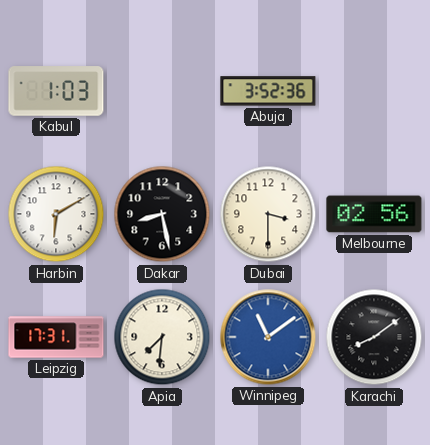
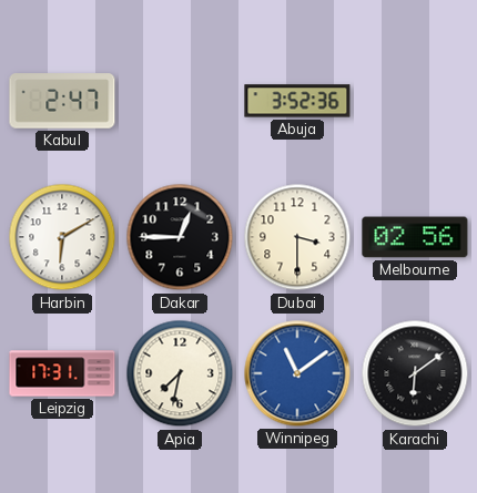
Kabul: 1:03 -> 2:47
Dakar: 8:28 -> 12:45
Apia: 7:31 -> 7:32
Karachi: 8:09 -> 6:09
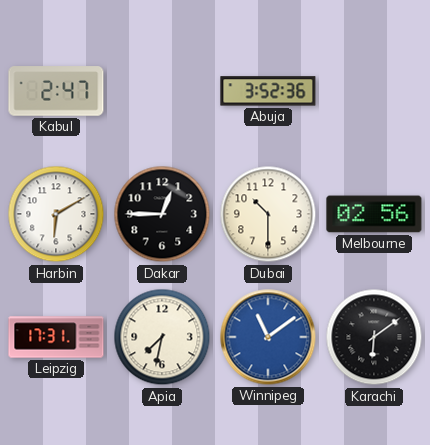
Dubai: 3:30 -> 10:30
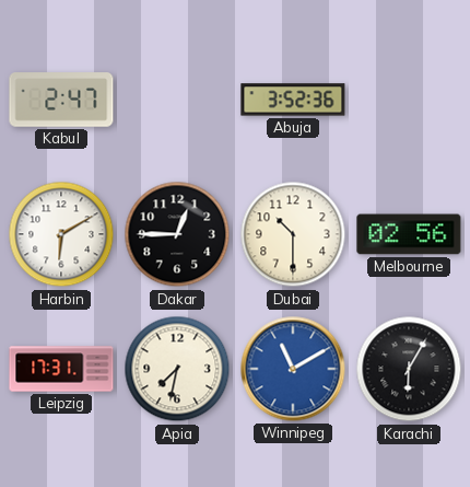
Winnipeg: 11:09 -> 11:10
Karachi: 6:09 -> 6:05
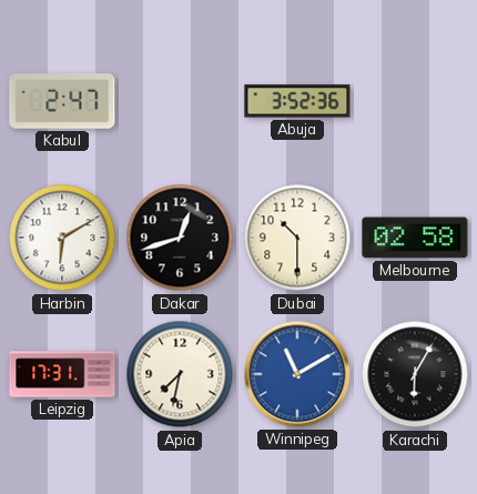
Dakar: 12:45 -> 12:42
Melbourne: 02:56 -> 02:58
